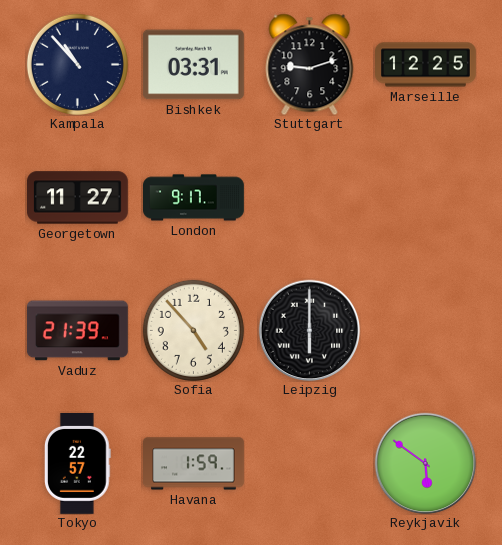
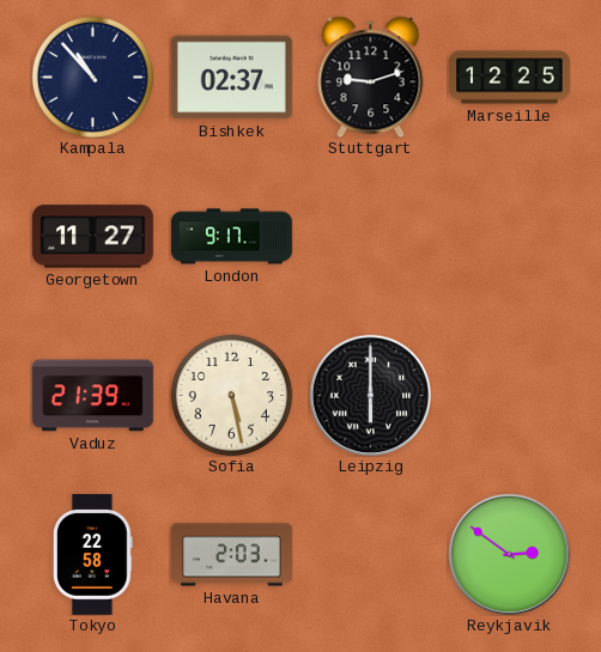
Bishkek: 03:31 -> 02:37
Sofia: 4:53 -> 5:28
Tokyo: 22:57 -> 22:58
Havana: 1:59 -> 2:03
Reykjavik: 5:51 -> 2:51
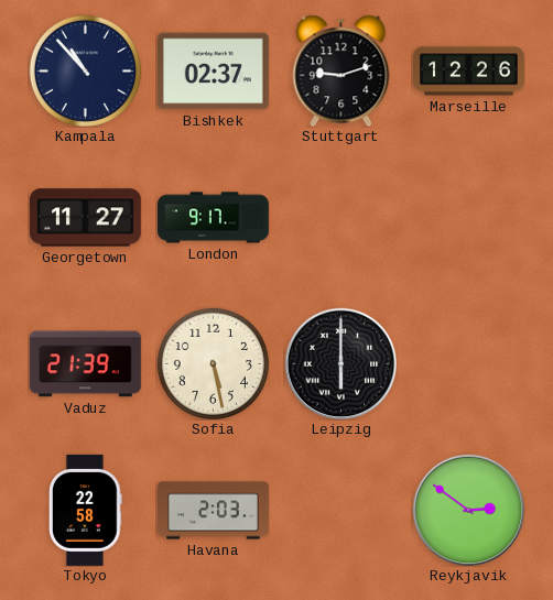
Marseille: 12:25 -> 12:26
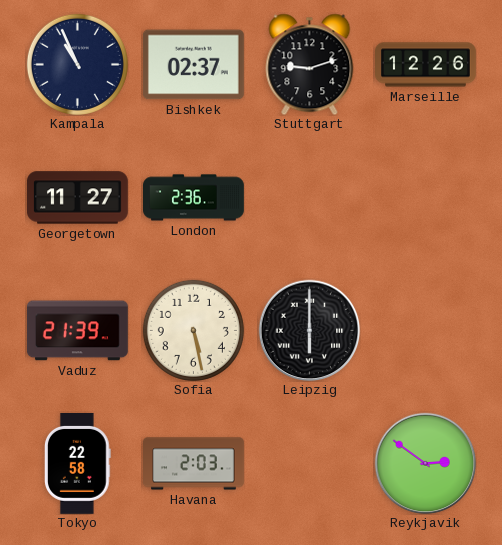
Kampala: 10:53 -> 10:56
London: 9:17 -> 2:36
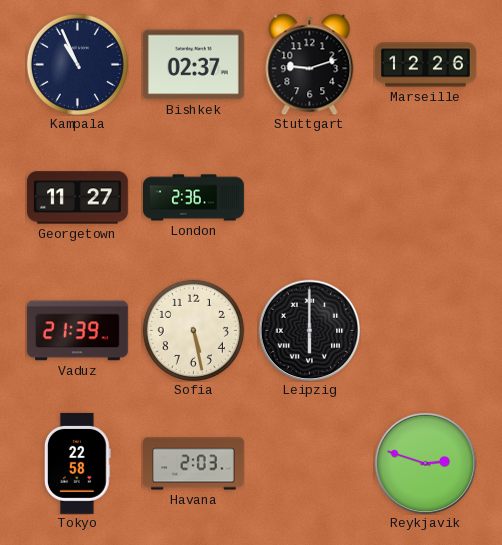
Reykjavik: 2:51 -> 2:48
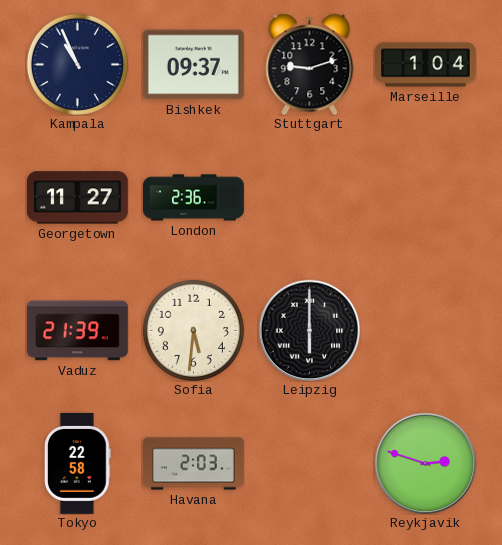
Bishkek: 02:37 -> 09:37
Marseille: 12:26 -> 1:04
Sofia: 5:28 -> 5:31
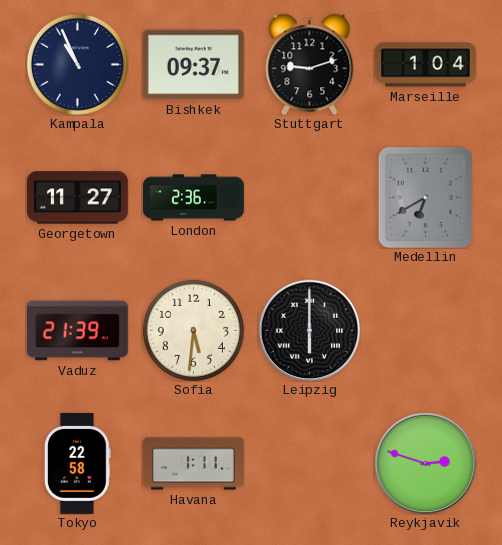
Medellin: none -> 6:40
Havana: 2:03 -> 1:11
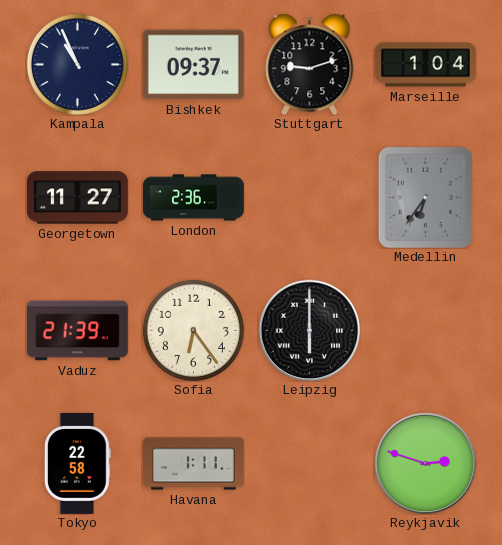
Medellin: 6:40 -> 6:36
Sofia: 5:31 -> 6:24
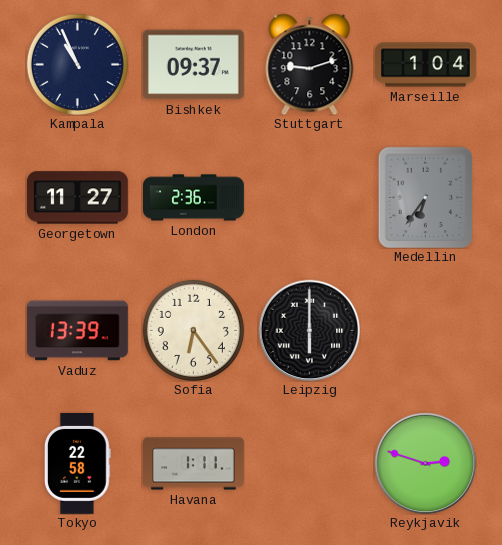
Vaduz: 21:39 -> 13:39
